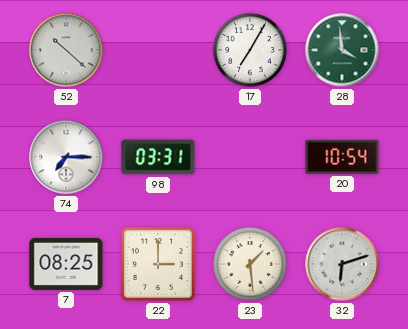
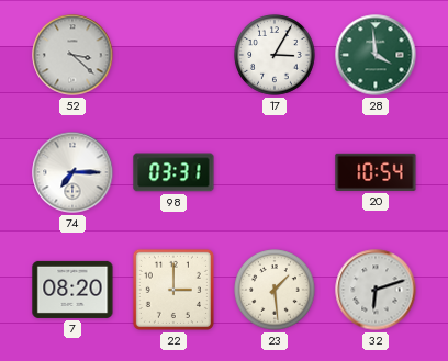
52: 10:22 -> 3:22
17: 7:05 -> 3:05
7: 08:25 -> 08:20
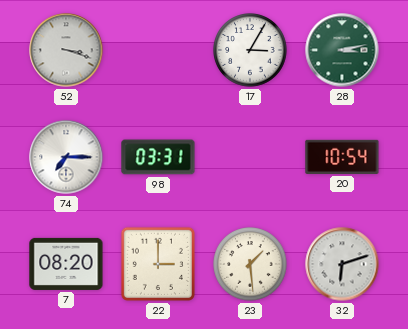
52: 3:22 -> 3:18
28: 3:59 -> 3:13
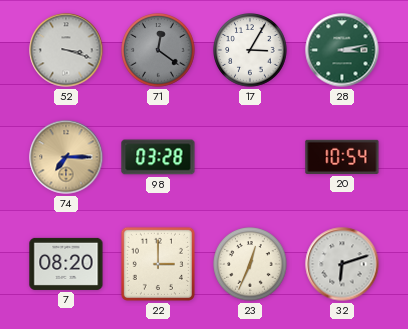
71: none -> 12:21
74 dial: white -> champagne
98: 03:31 -> 03:28
23: 1:29 -> 12:34
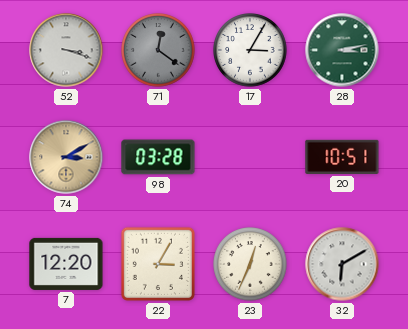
74: 7:15 -> 3:10
20: 10:54 -> 10:51
7: 08:20 -> 12:20
22: 3:00 -> 3:05
32: 6:12 -> 6:10
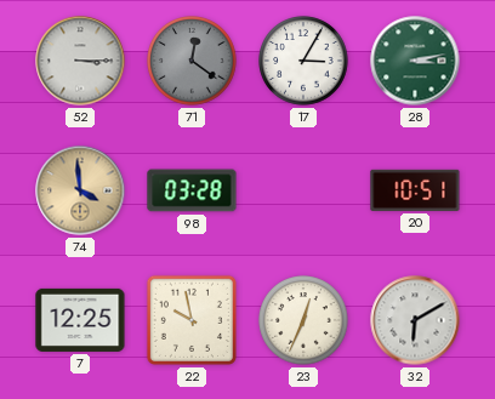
52: 3:18 -> 3:15
74: 3:10 -> 3:59
7: 12:20 -> 12:25
22: 3:05 -> 9:58
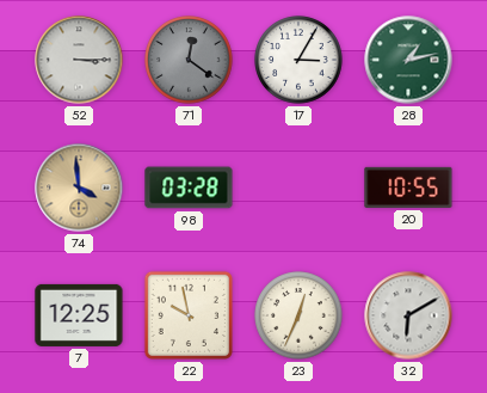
28: 3:13 -> 1:13
20: 10:51 -> 10:55
